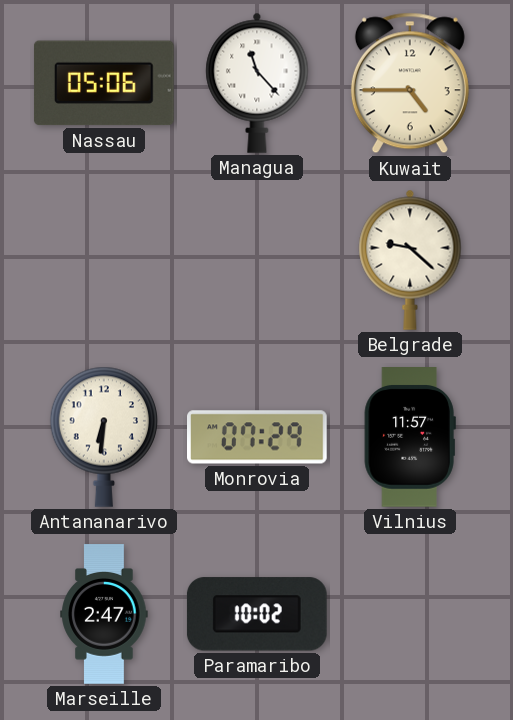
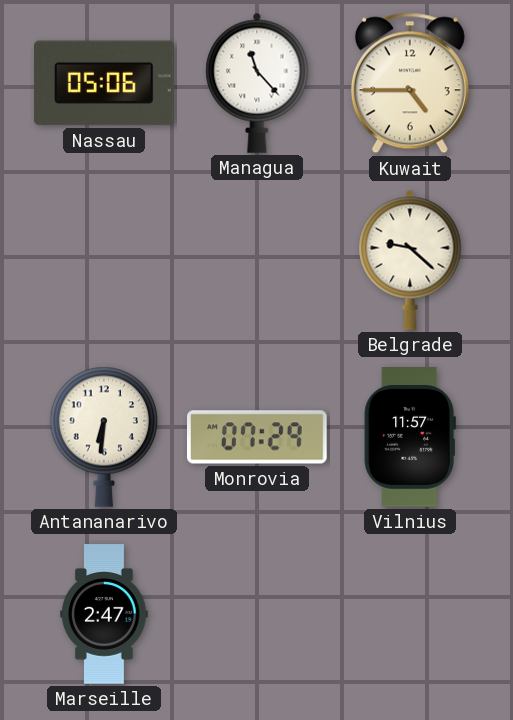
Paramaribo: 10:02 -> none
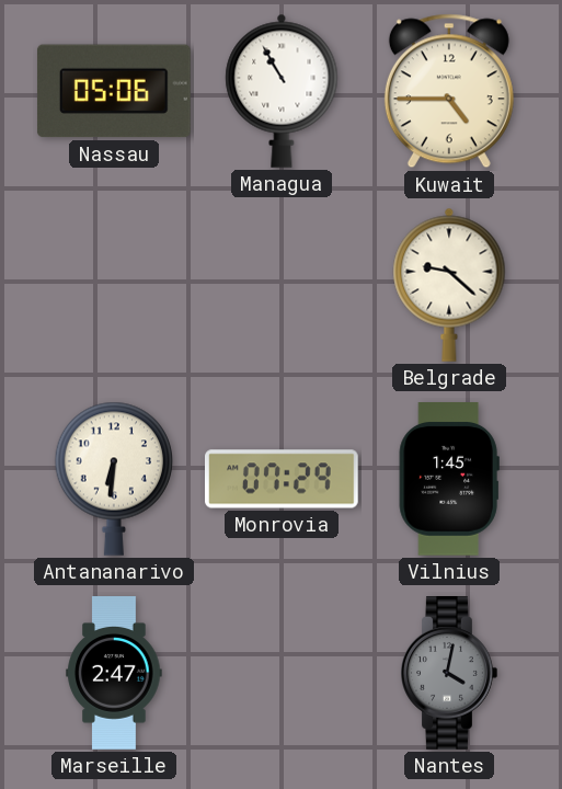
Managua: 11:23 -> 10:55
Vilnius: 11:57 -> 1:45
Nantes: none -> 4:02
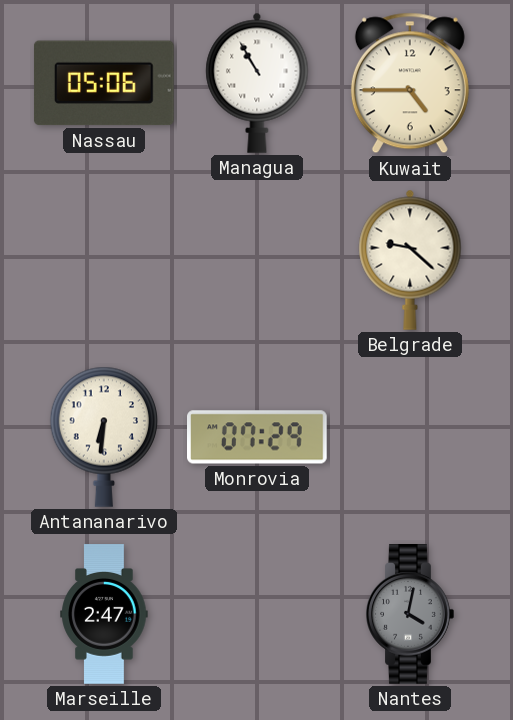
Vilnius: 1:45 -> none
